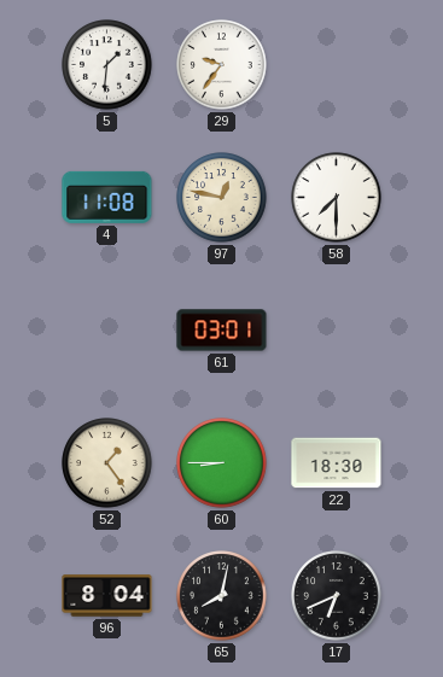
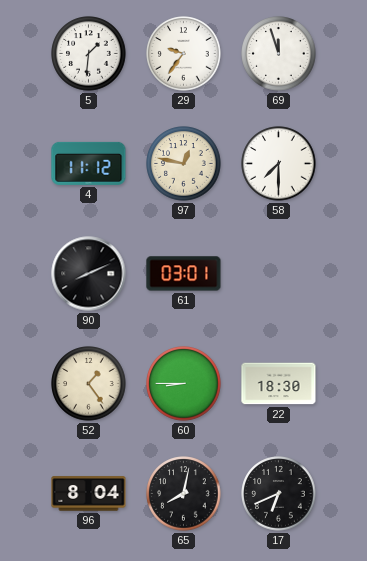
69: none -> 11:57
4: 11:08 -> 11:12
90: none -> 8:11
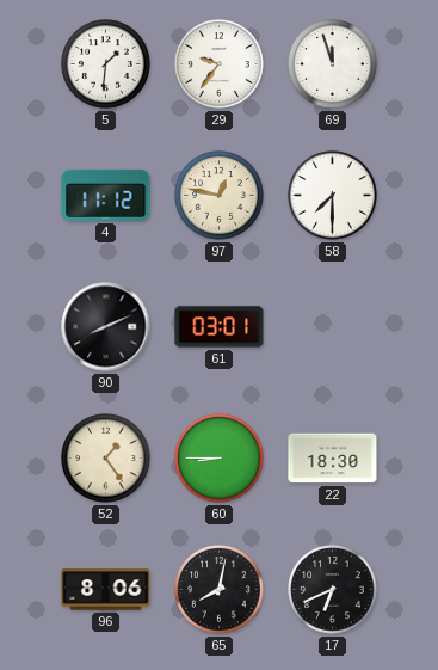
96: 8:04 -> 8:06
